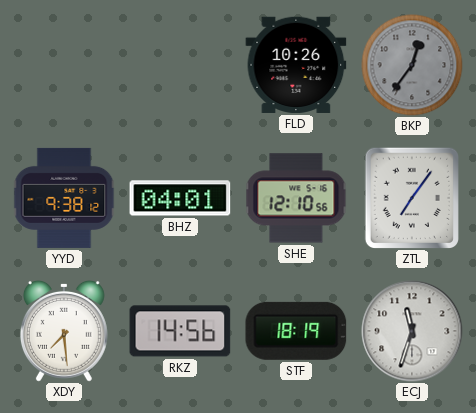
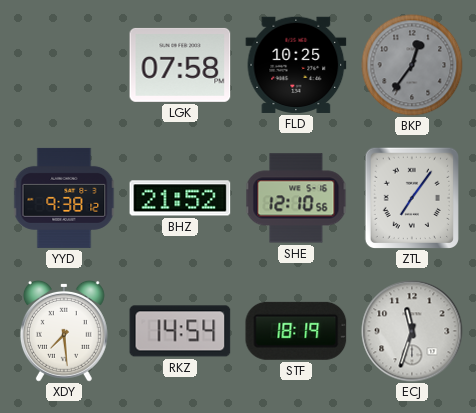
LGK: none -> 07:58
FLD: 10:26 -> 10:25
BHZ: 04:01 -> 21:52
RKZ: 14:56 -> 14:54
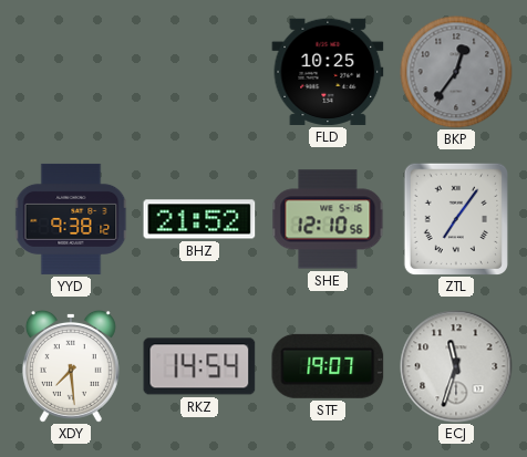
LGK: 07:58 -> none
STF: 18:19 -> 19:07
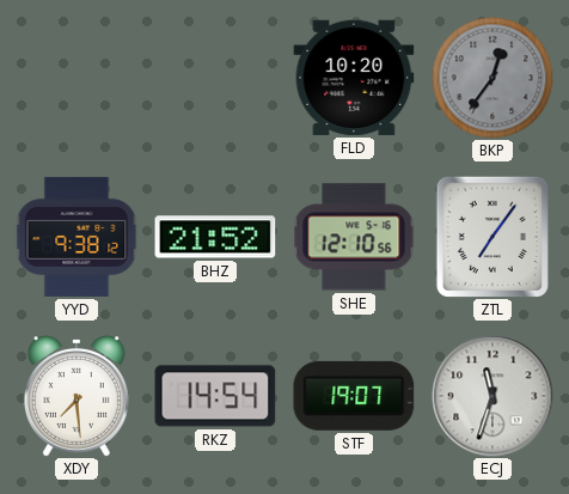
FLD: 10:25 -> 10:20
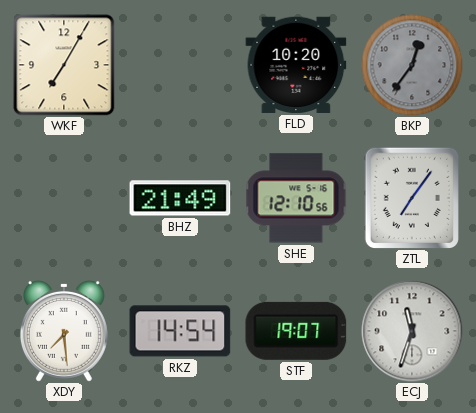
WKF: none -> 7:05
YYD: 9:38 -> none
BHZ: 21:52 -> 21:49
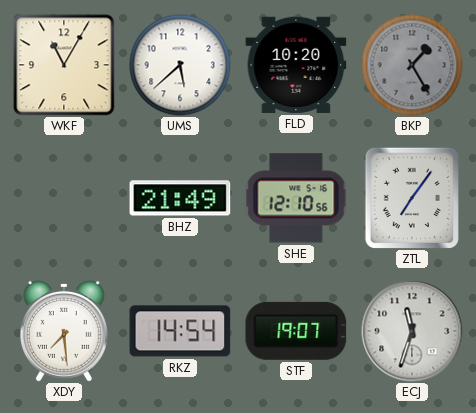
WKF: 7:05 -> 11:05
UMS: none -> 5:38
BKP: 12:36 -> 1:25
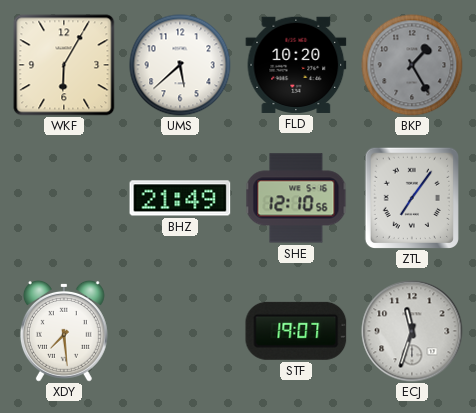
WKF: 11:05 -> 6:05
RKZ: 14:54 -> none
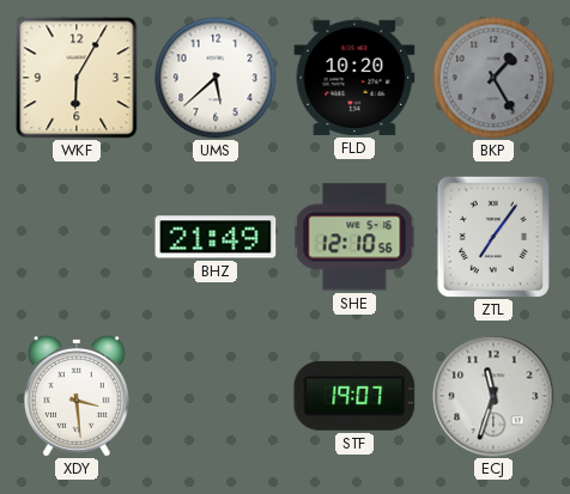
XDY: 7:29 -> 3:29
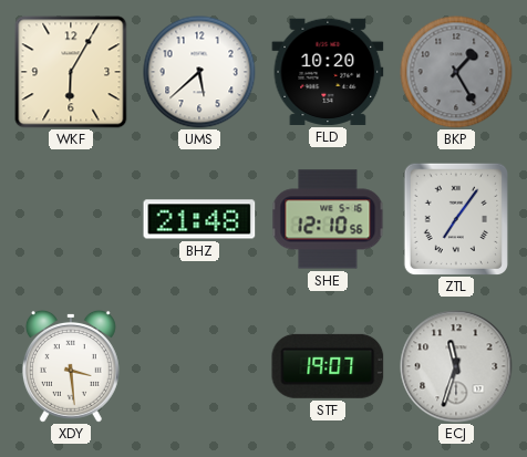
BHZ: 21:49 -> 21:48
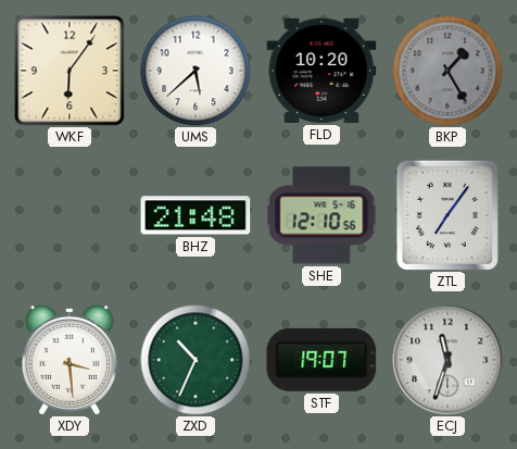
WKF: 6:05 -> 6:06
ZXD: none -> 10:34
